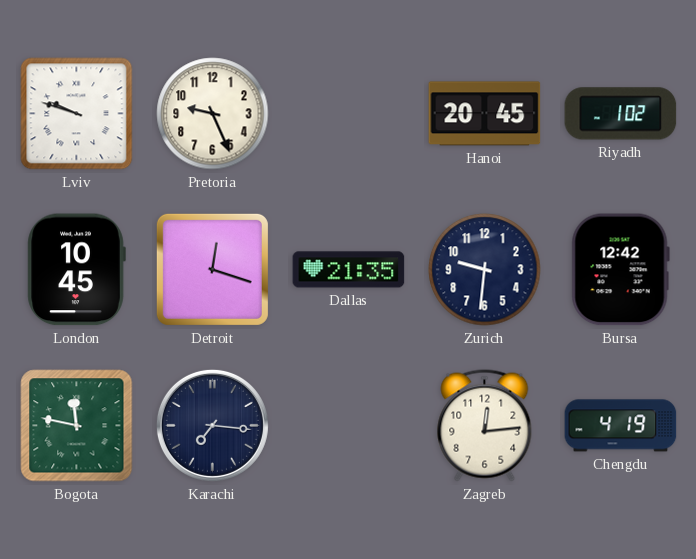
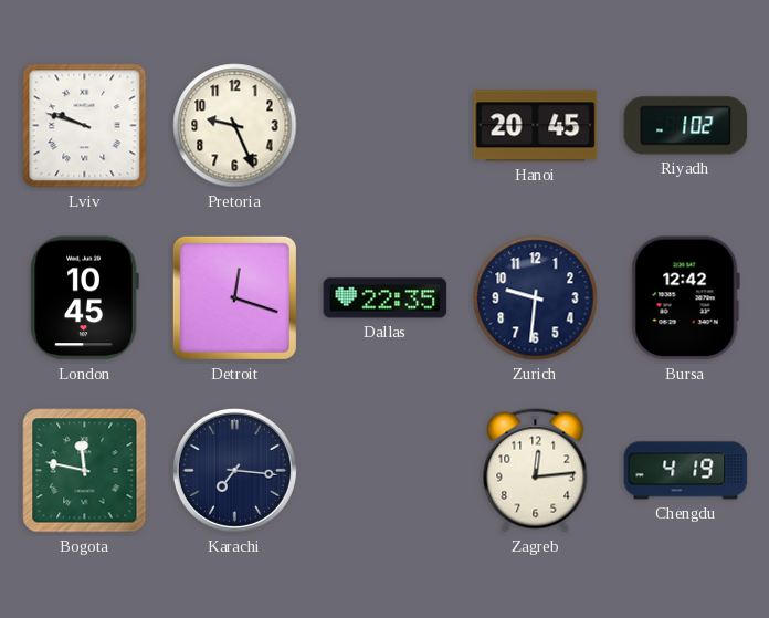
Dallas: 21:35 -> 22:35
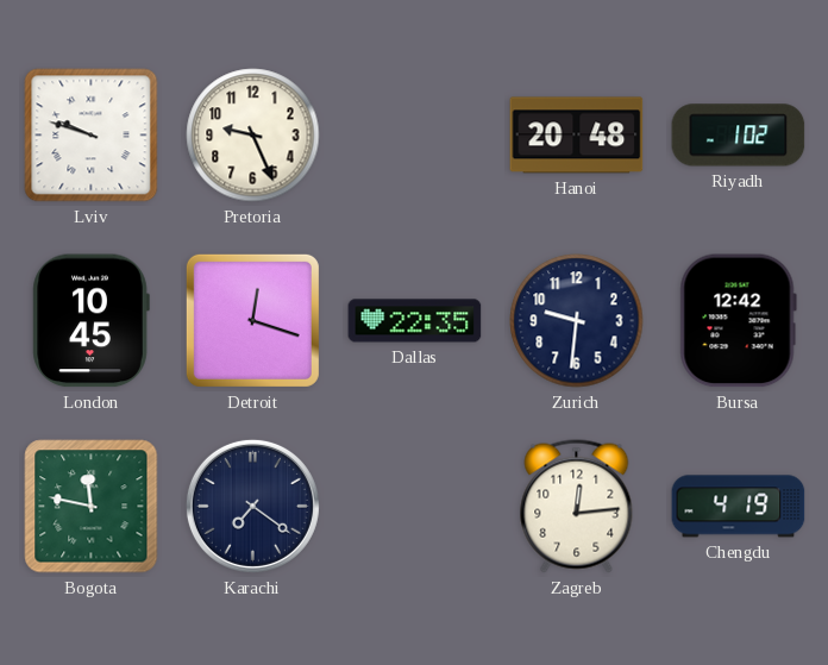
Hanoi: 20:45 -> 20:48
Karachi: 7:16 -> 7:21
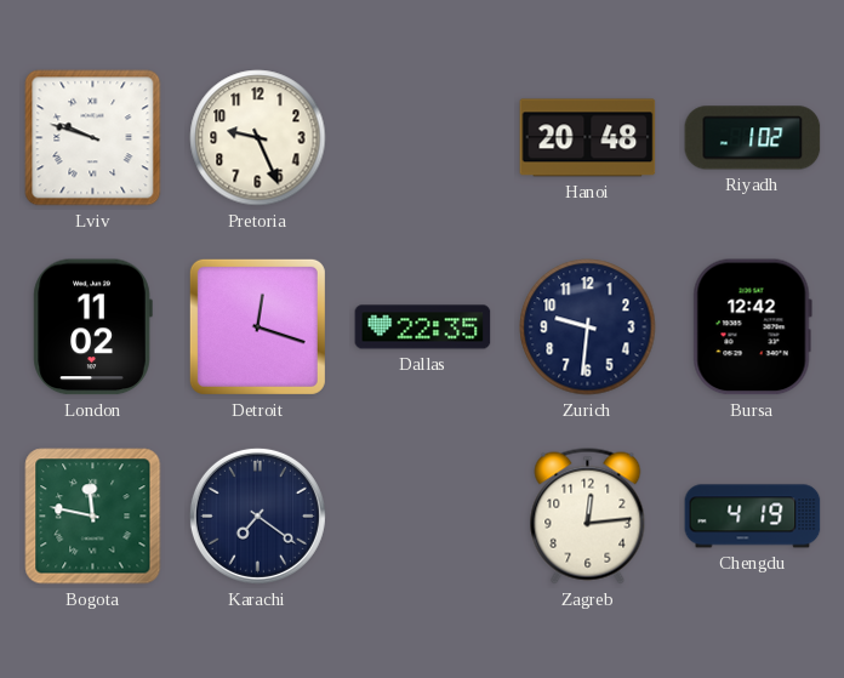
London: 10:45 -> 11:02
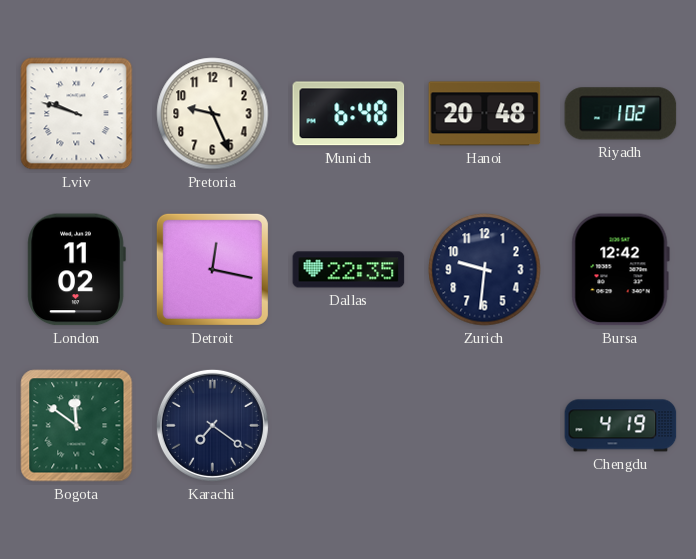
Munich: none -> 6:48
Detroit: 12:18 -> 12:17
Bogota: 11:47 -> 11:51
Zagreb: 12:14 -> none
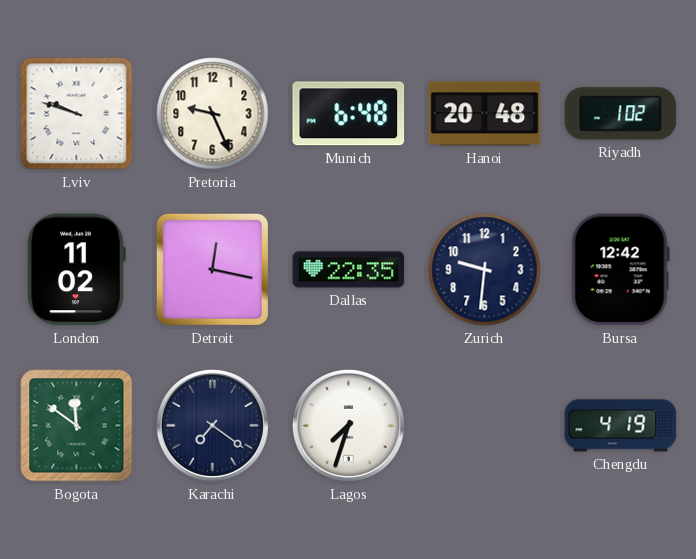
Lagos: none -> 7:33
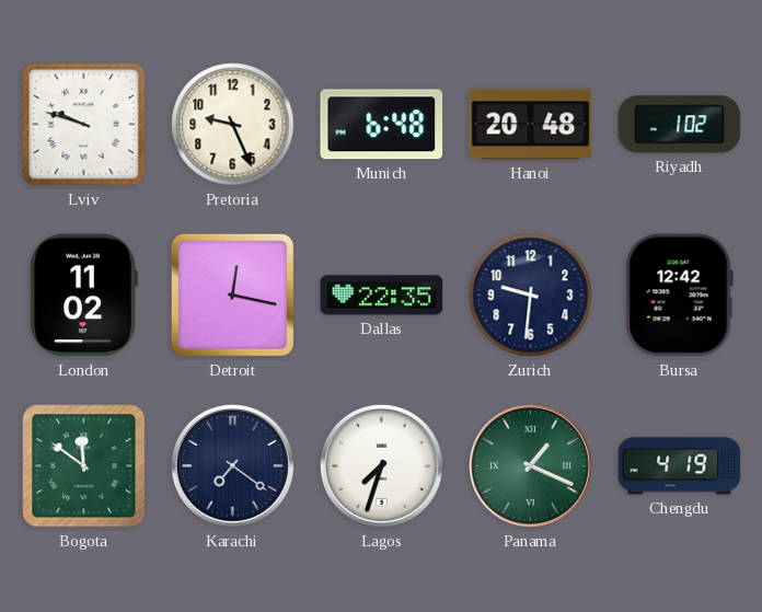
Panama: none -> 1:19
